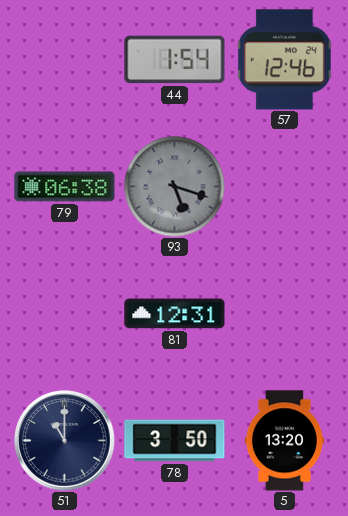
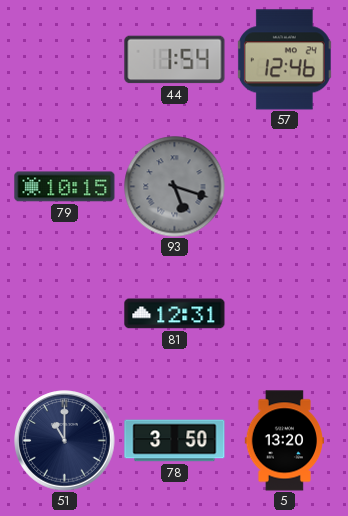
79: 06:38 -> 10:15
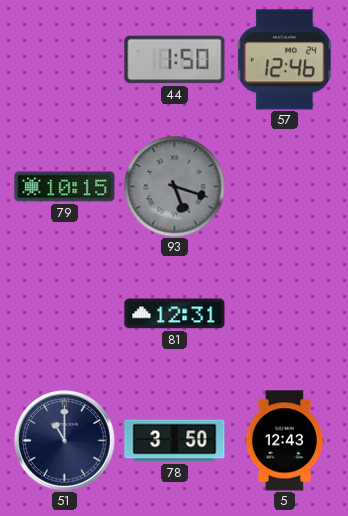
44: 1:54 -> 1:50
5: 13:20 -> 12:43
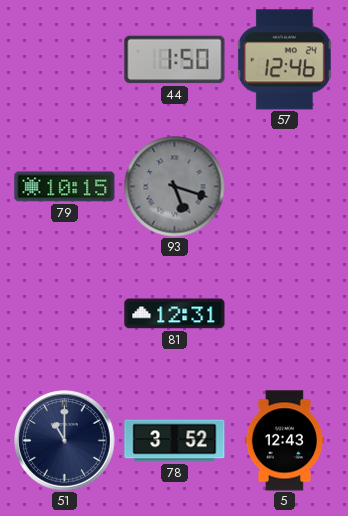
78: 3:50 -> 3:52
